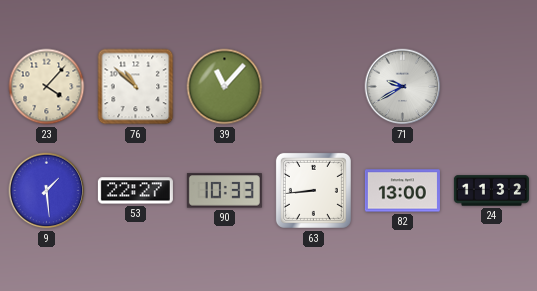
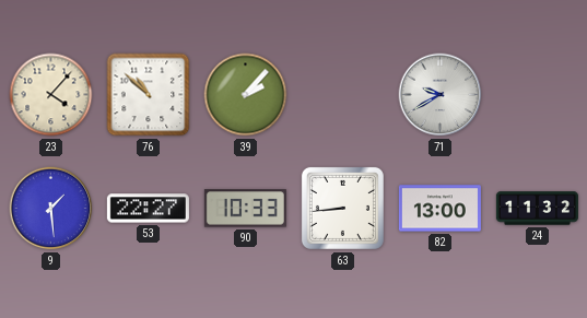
39: 11:07 -> 2:07
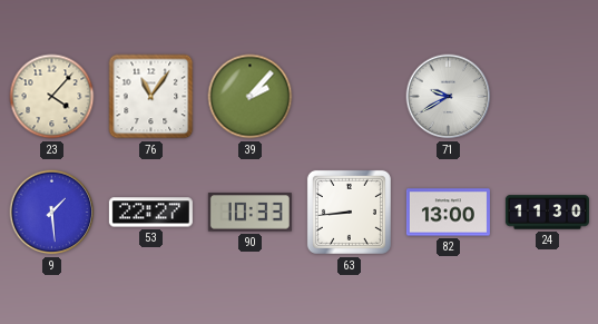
76: 10:52 -> 11:06
24: 11:32 -> 11:30
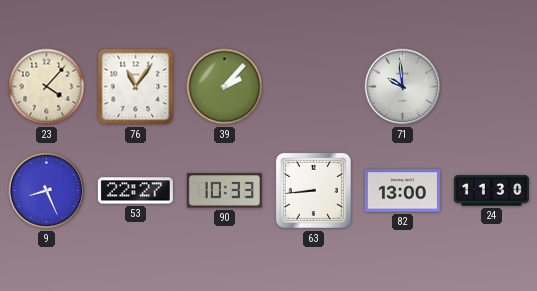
71: 9:40 -> 9:59
9: 1:29 -> 8:26
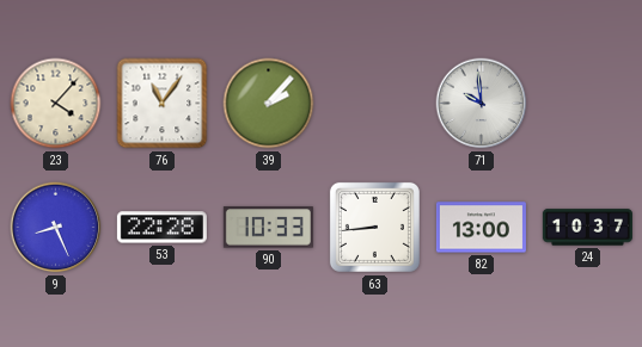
53: 22:27 -> 22:28
24: 11:30 -> 10:37
